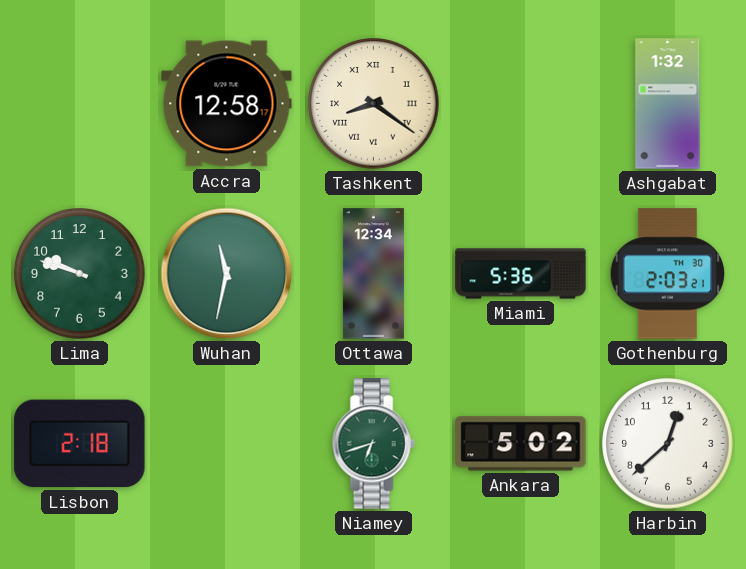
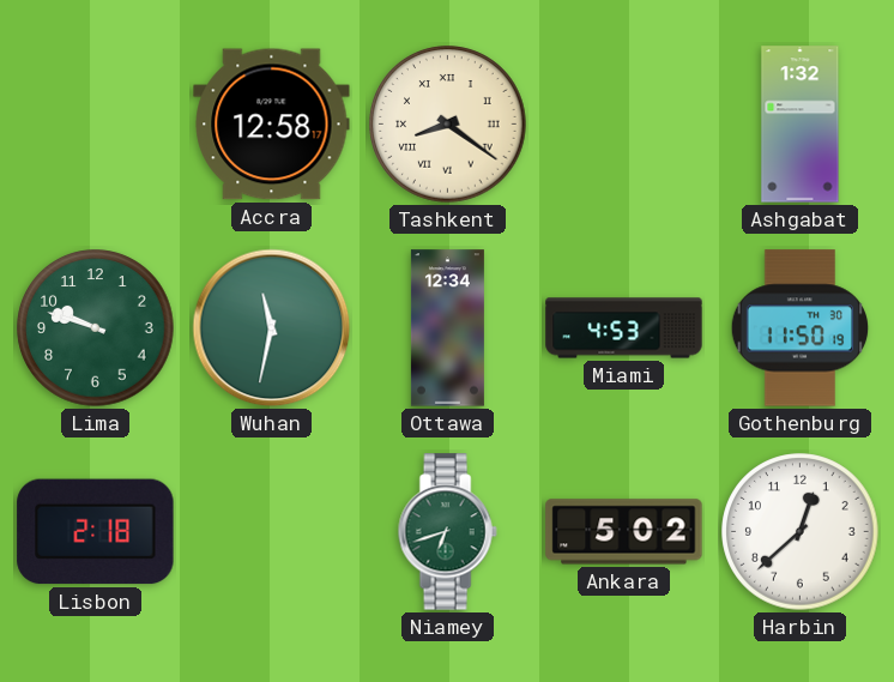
Miami: 5:36 -> 4:53
Gothenburg: 2:03 -> 11:50
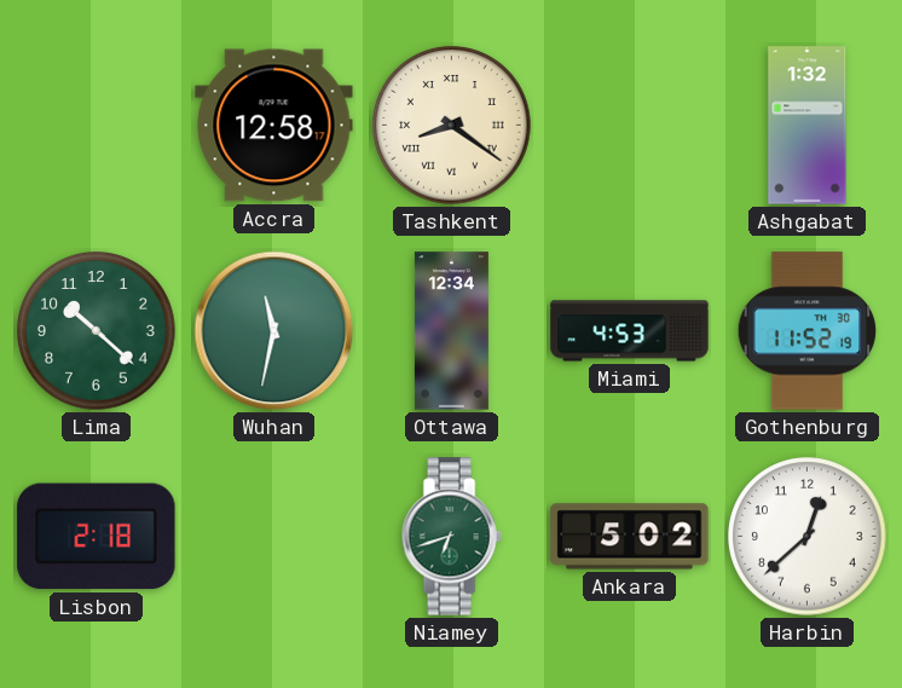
Lima: 9:48 -> 10:22
Gothenburg: 11:50 -> 11:52
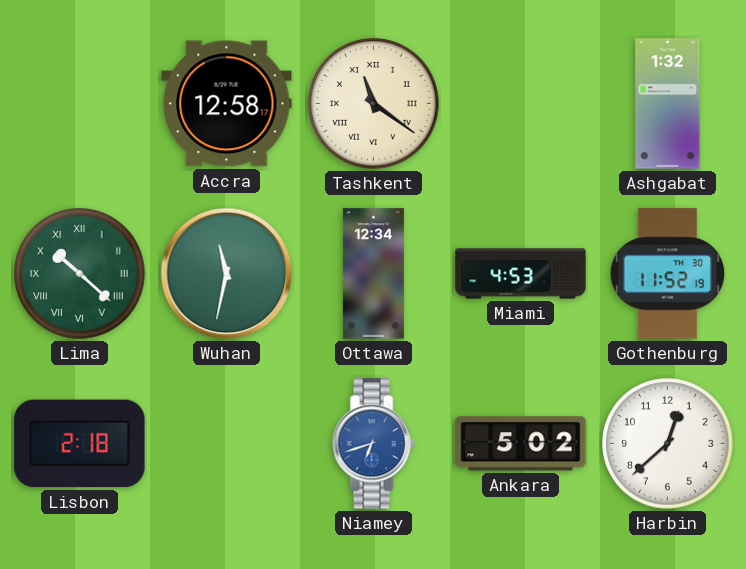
Tashkent: 8:21 -> 11:21
Lima numerals: Arabic -> Roman
Niamey dial: green -> blue
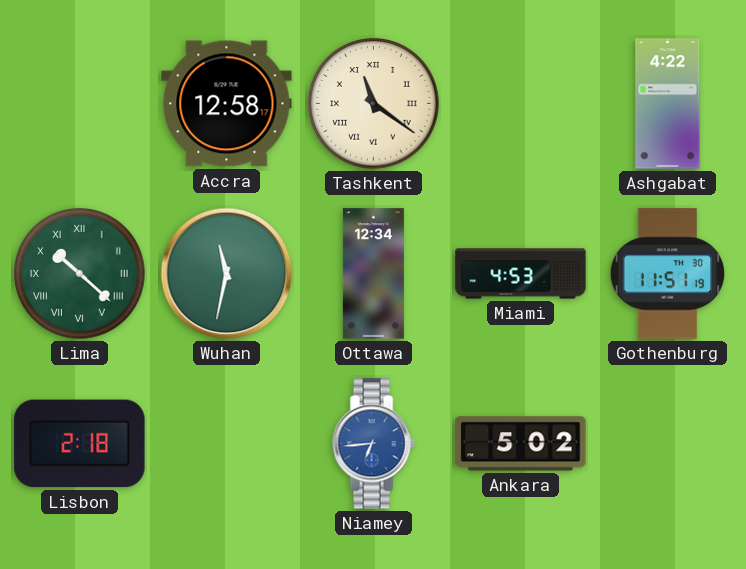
Ashgabat: 1:32 -> 4:22
Gothenburg: 11:52 -> 11:51
Niamey: 6:42 -> 6:44
Harbin: 12:38 -> none
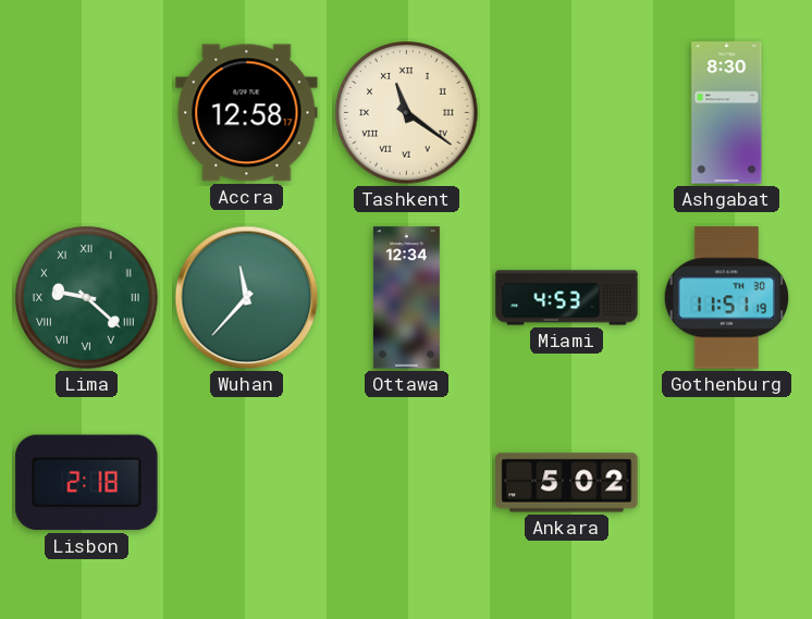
Ashgabat: 4:22 -> 8:30
Lima: 10:22 -> 9:22
Wuhan: 11:32 -> 11:37
Niamey: 6:44 -> none
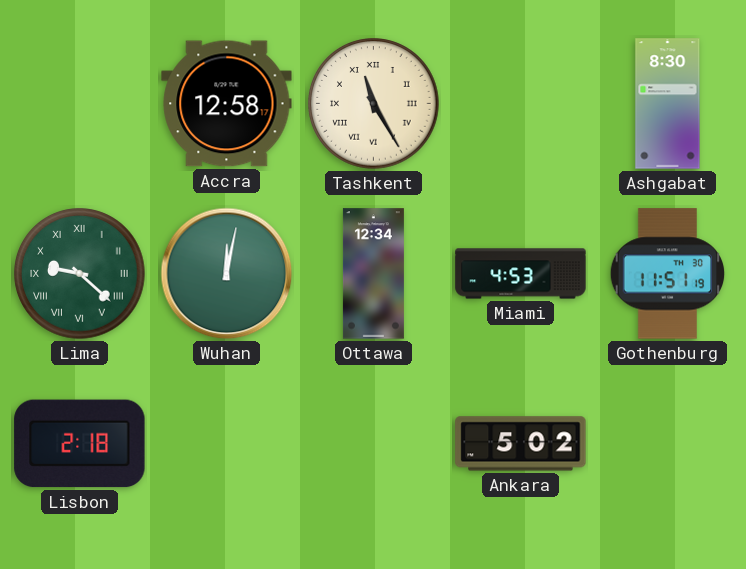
Tashkent: 11:21 -> 11:25
Wuhan: 11:37 -> 12:02
